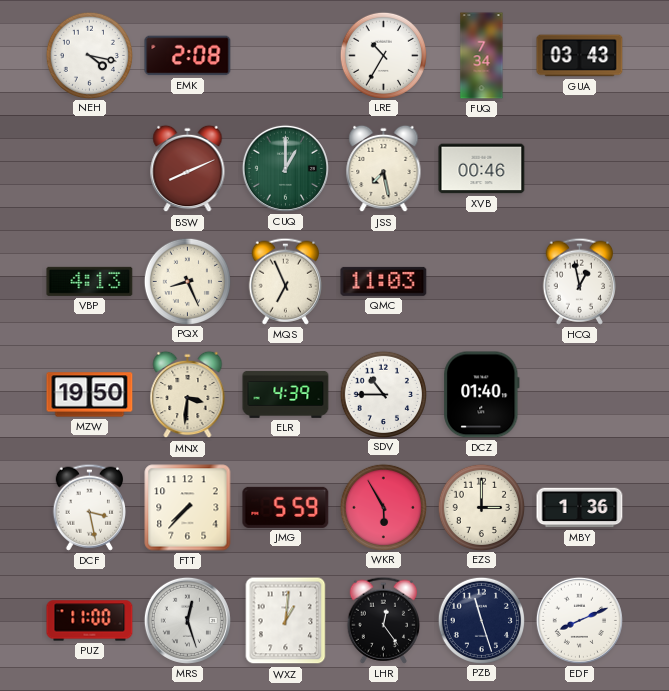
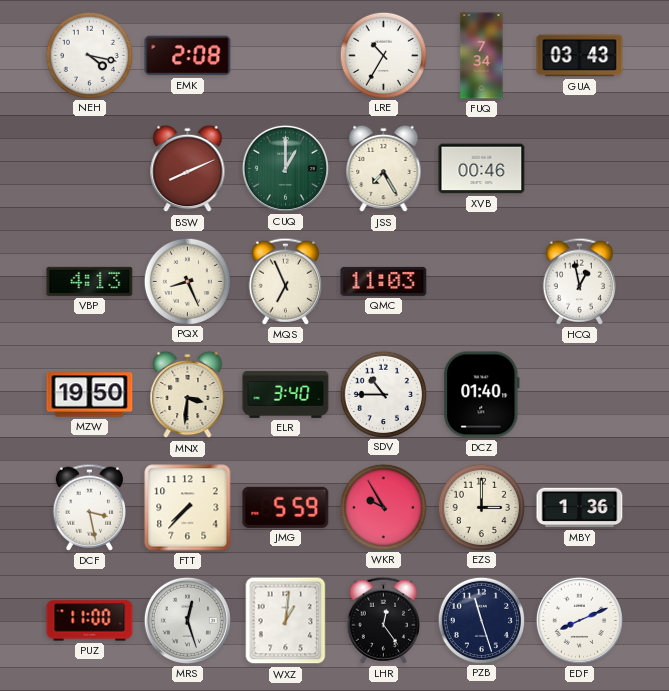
JSS: 7:28 -> 7:25
ELR: 4:39 -> 3:40
WKR: 5:55 -> 9:55
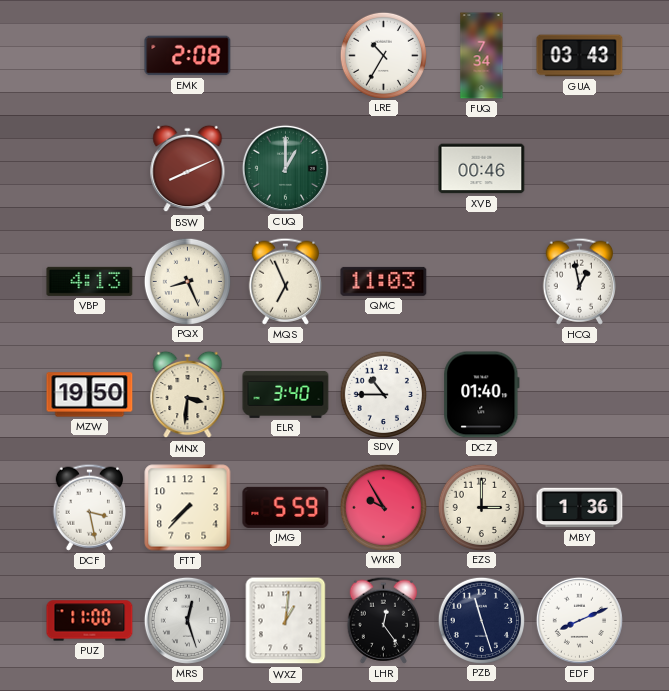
NEH: 4:17 -> none
JSS: 7:25 -> none
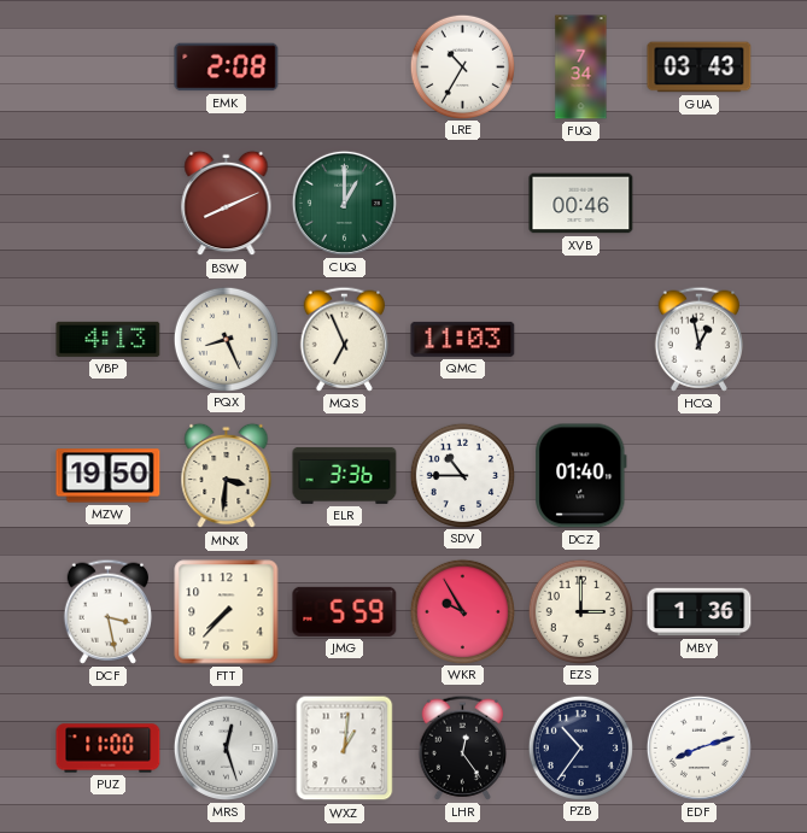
ELR: 3:40 -> 3:36
PZB: 11:27 -> 10:36
EDF: 8:11 -> 8:12
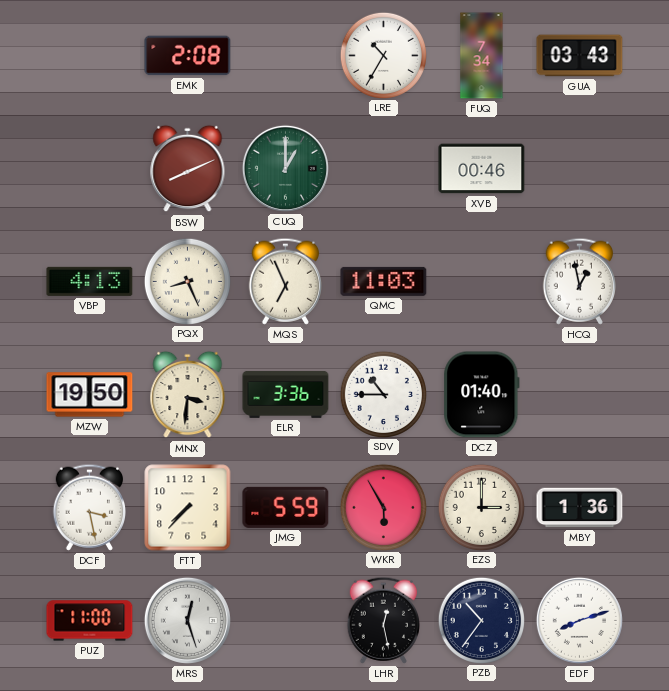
WKR: 9:55 -> 5:55
WXZ: 1:01 -> none
LHR: 12:24 -> 12:28
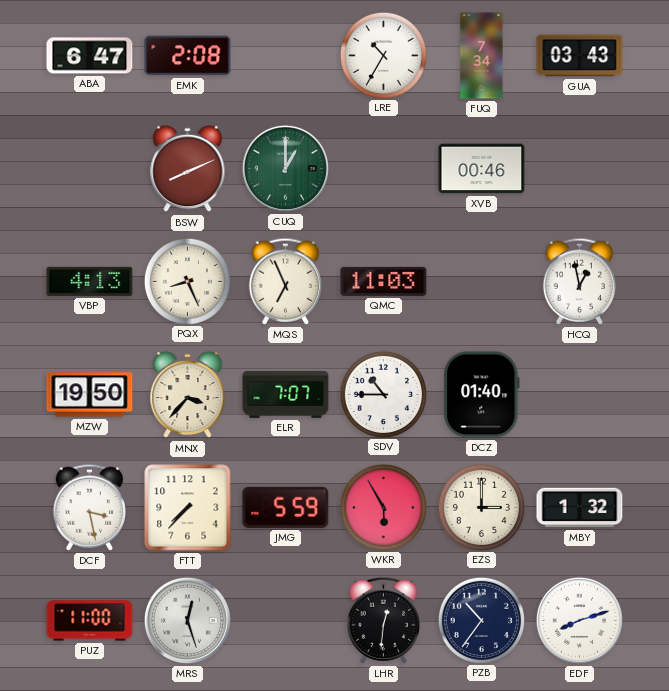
ABA: none -> 6:47
MNX: 3:31 -> 3:37
ELR: 3:36 -> 7:07
MBY: 1:36 -> 1:32
LHR: 12:28 -> 12:31
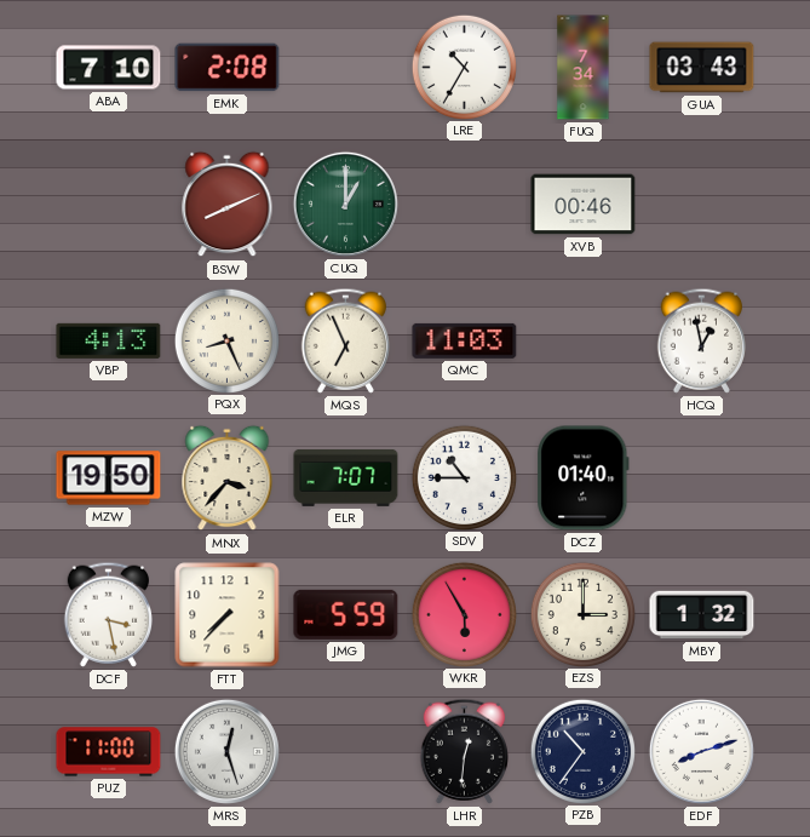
ABA: 6:47 -> 7:10
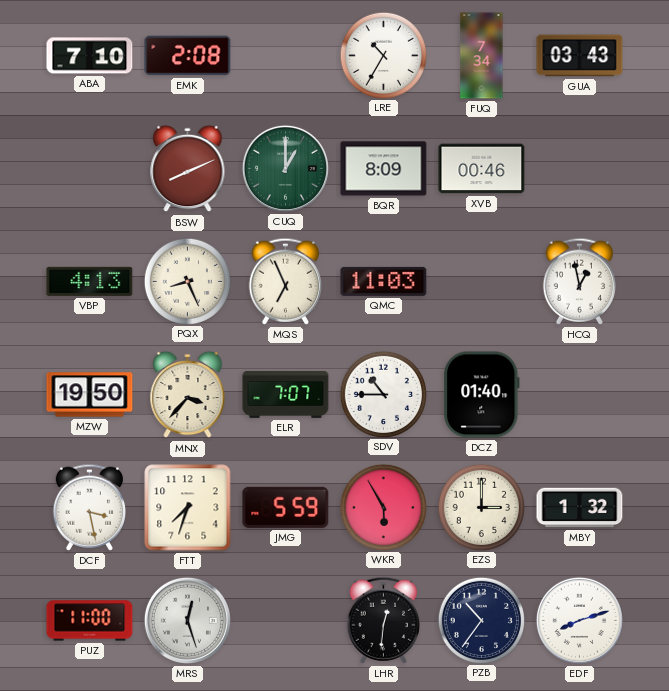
BQR: none -> 8:09
FTT: 7:37 -> 7:33
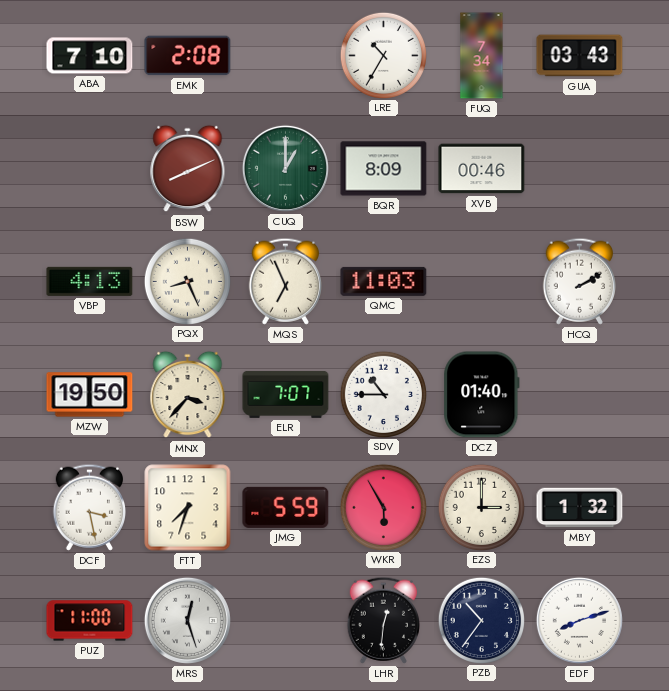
HCQ: 12:58 -> 2:10
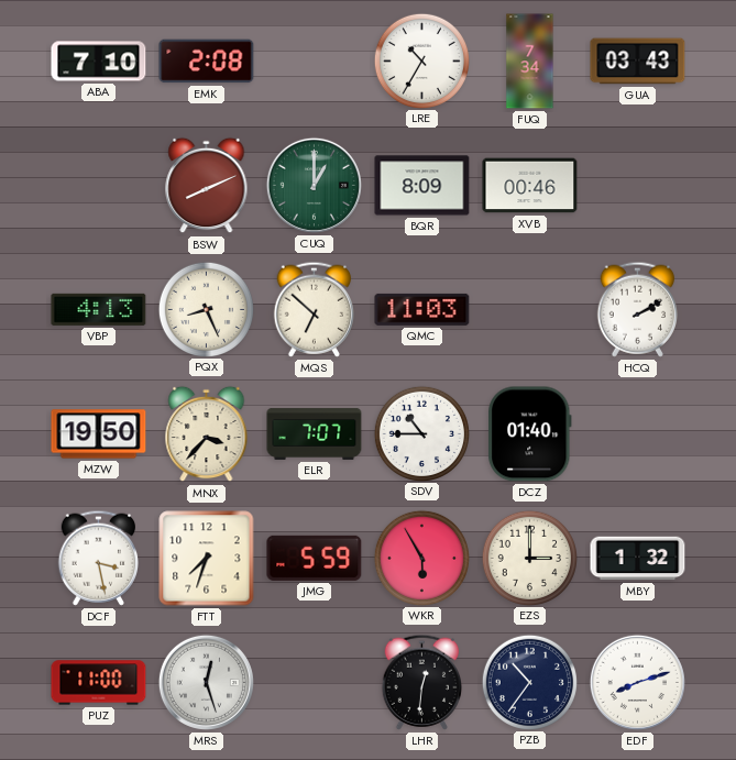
MQS: 6:56 -> 6:52
